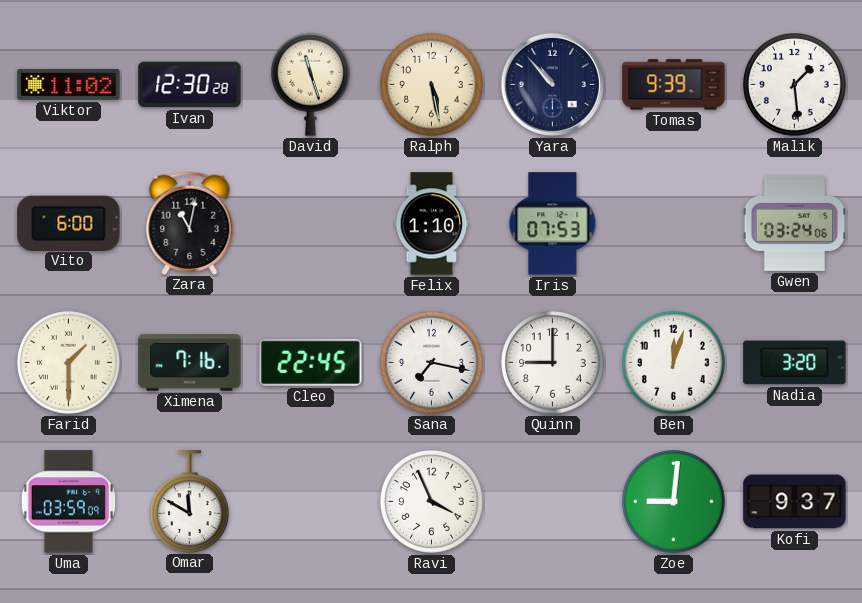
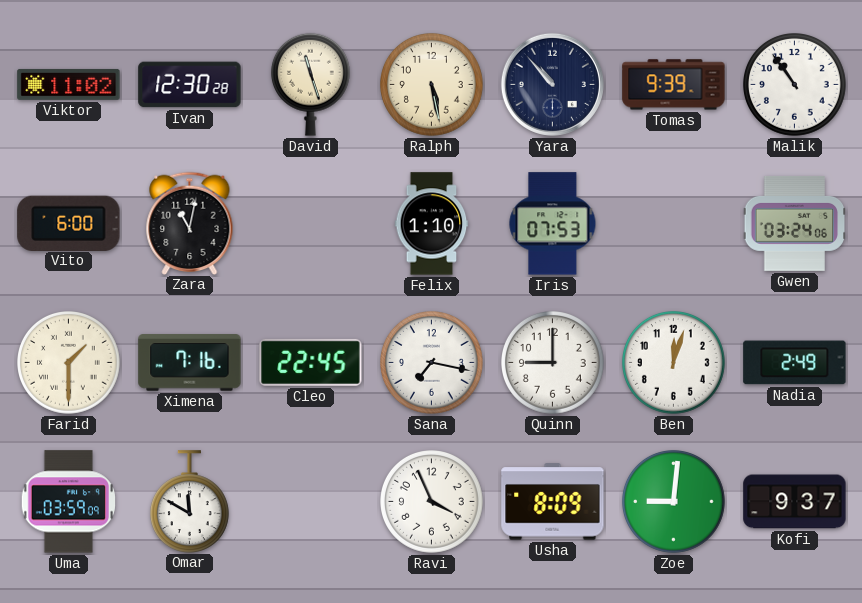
Malik: 1:29 -> 10:54
Nadia: 3:20 -> 2:49
Usha: none -> 8:09
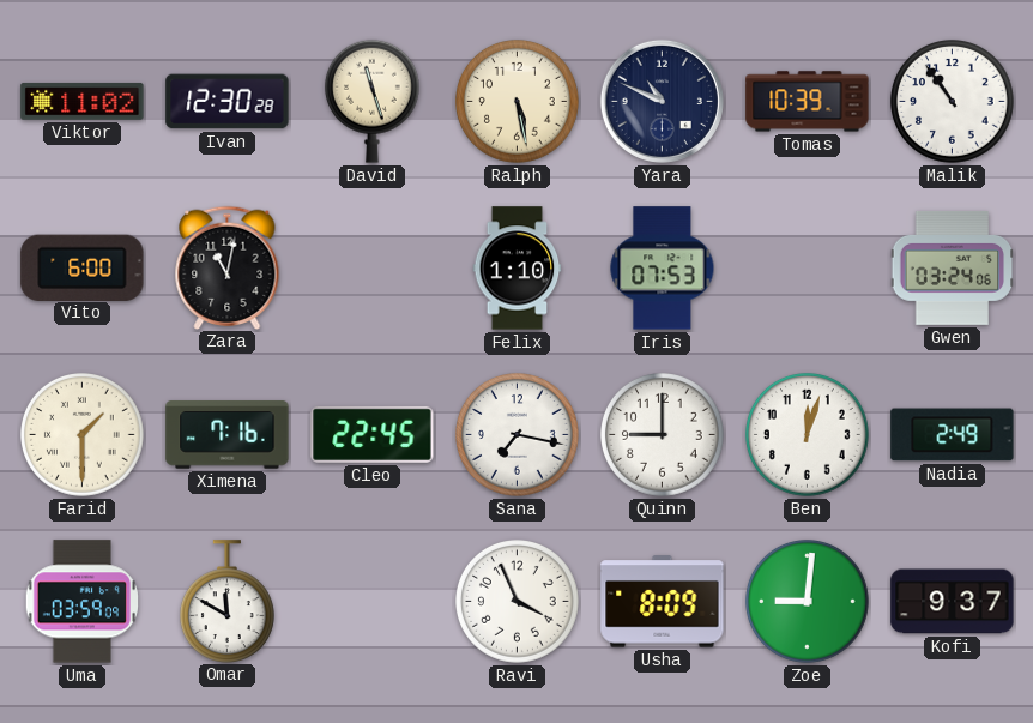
Yara: 10:53 -> 10:49
Tomas: 9:39 -> 10:39
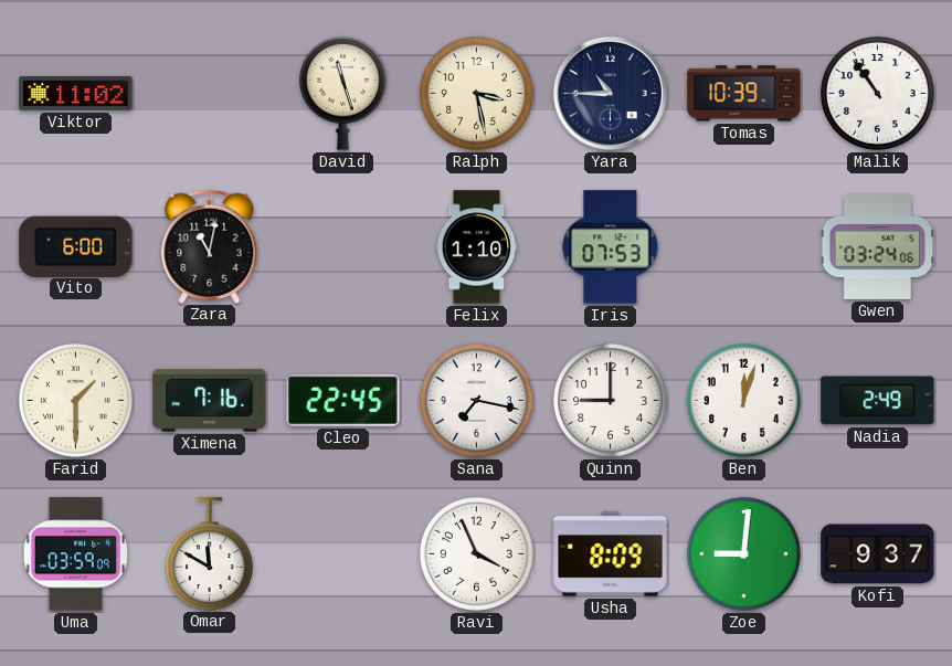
Ivan: 12:30 -> none
Ralph: 5:28 -> 3:28
Yara: 10:49 -> 10:45
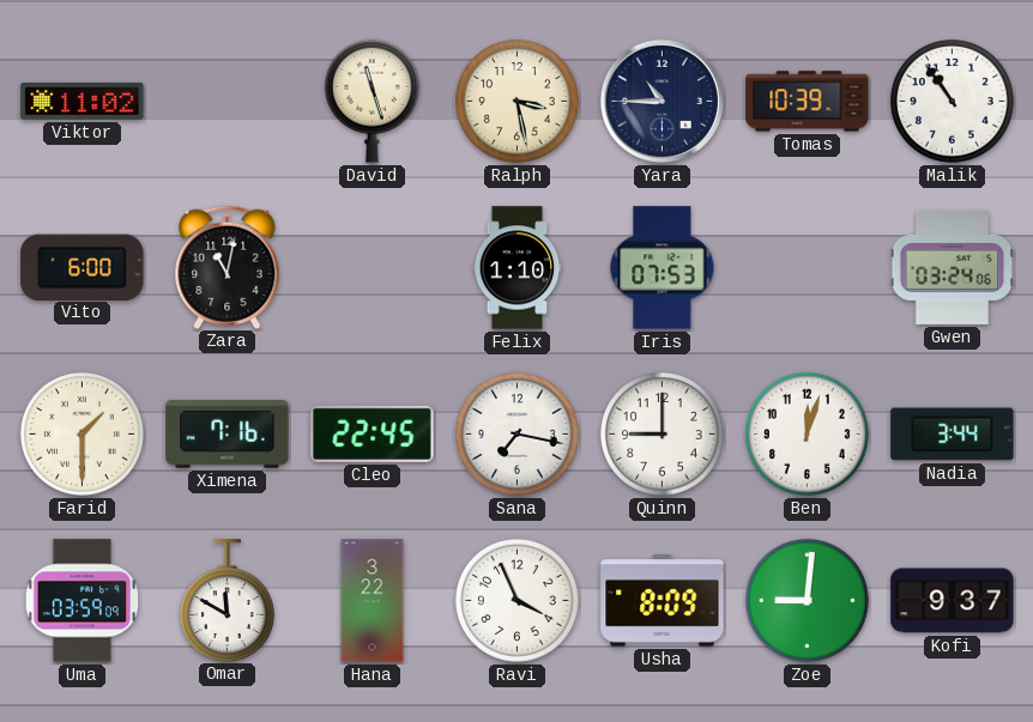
Nadia: 2:49 -> 3:44
Hana: none -> 3:22
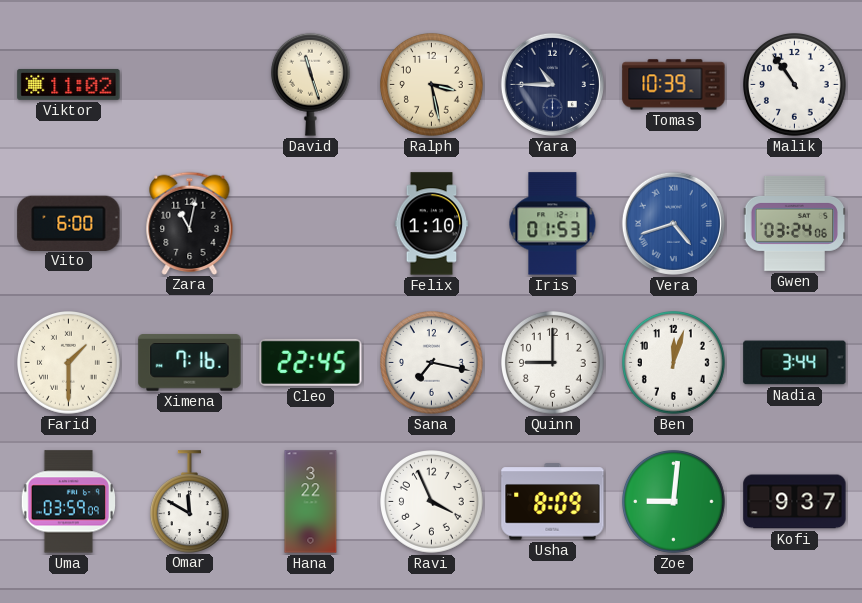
Iris: 07:53 -> 01:53
Vera: none -> 4:42
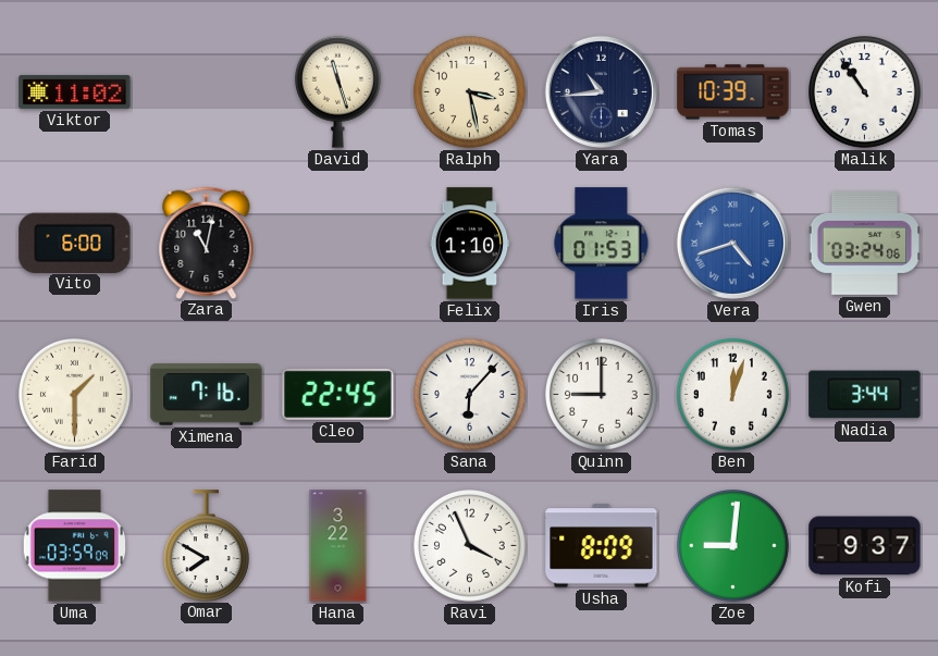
Yara: 10:45 -> 10:44
Sana: 7:17 -> 6:07
Omar: 11:50 -> 7:50
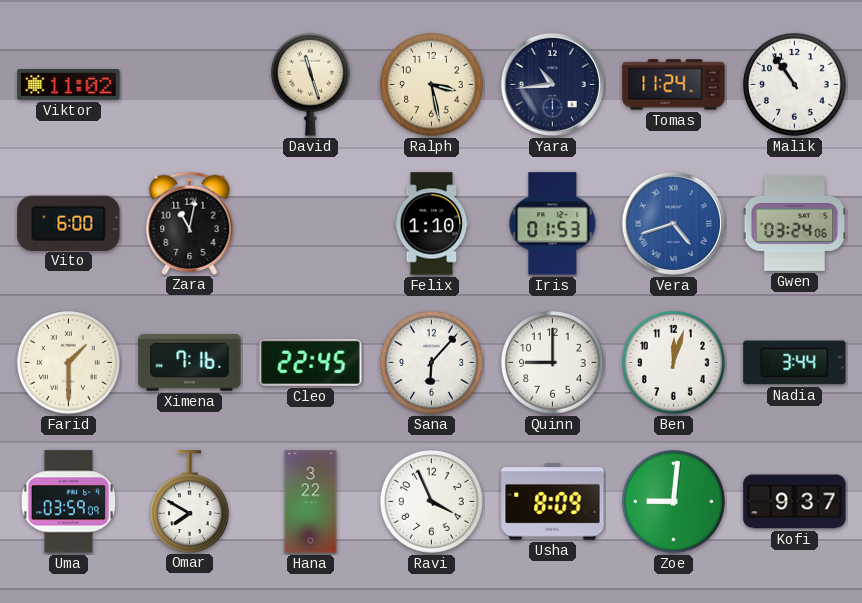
Tomas: 10:39 -> 11:24
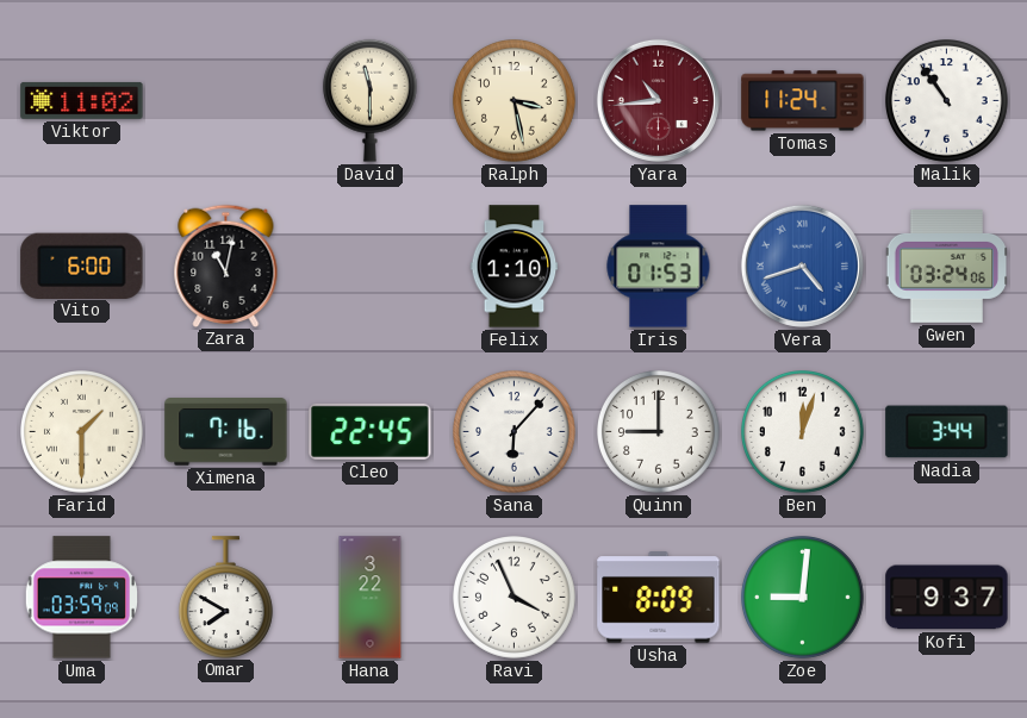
David: 11:27 -> 11:30
Yara dial: navy -> burgundy
